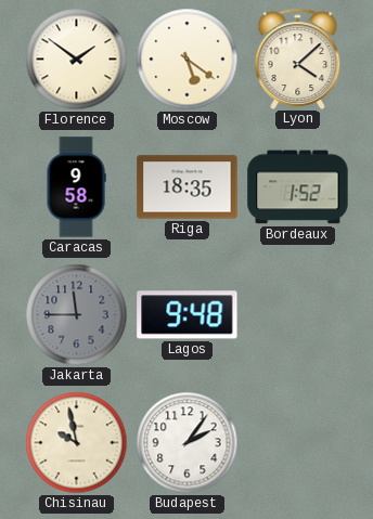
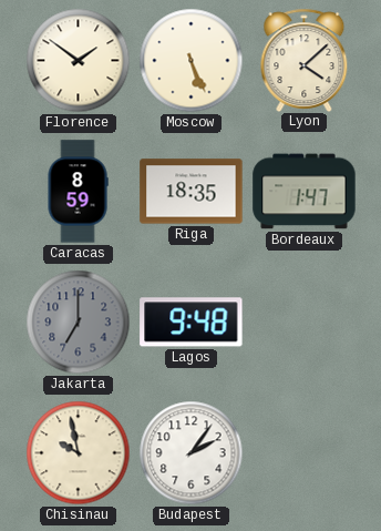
Moscow: 5:21 -> 5:26
Caracas: 9:58 -> 8:59
Bordeaux: 1:52 -> 1:47
Jakarta: 11:45 -> 7:00
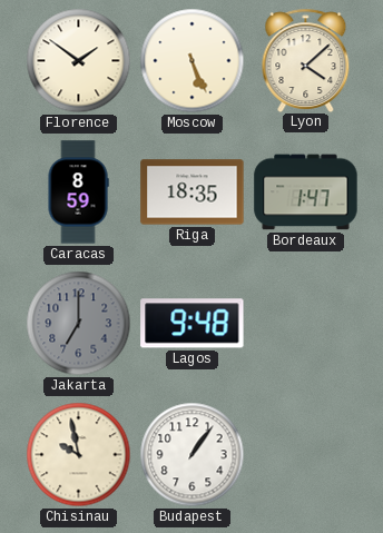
Budapest: 2:06 -> 1:06
